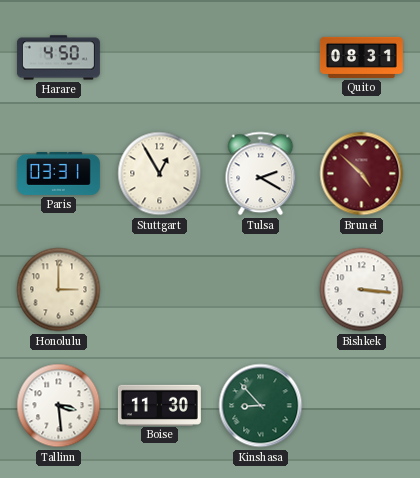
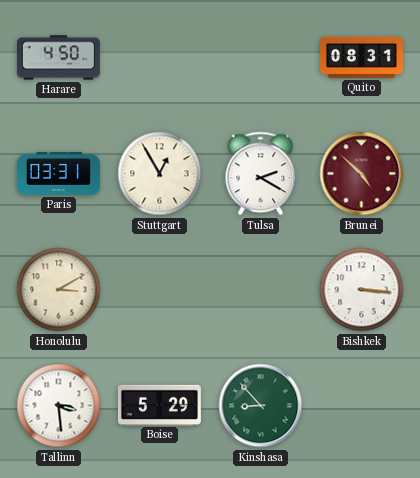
Honolulu: 3:00 -> 3:10
Boise: 11:30 -> 5:29
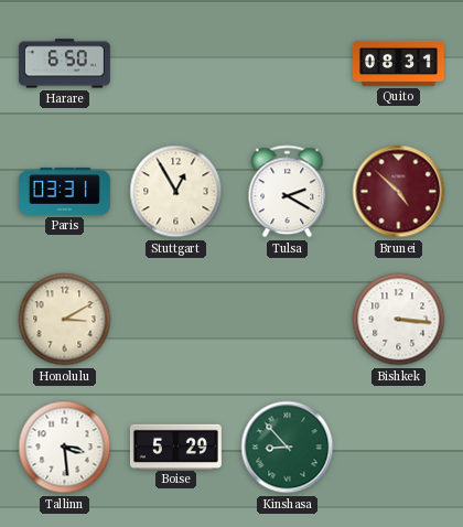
Harare: 4:50 -> 6:50
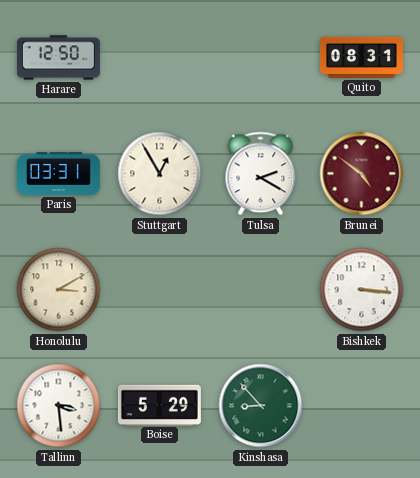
Harare: 6:50 -> 12:50
Brunei: 4:52 -> 4:51
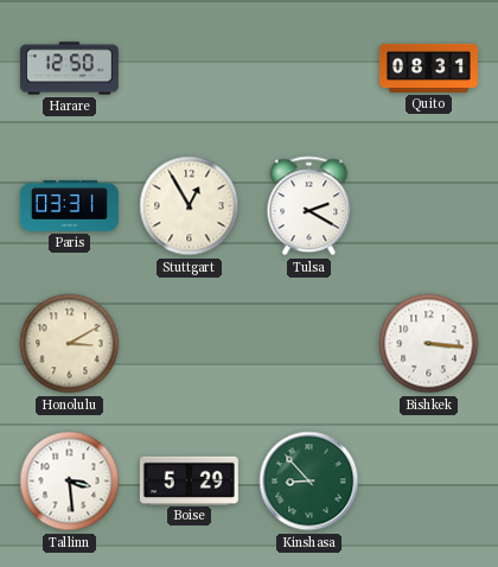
Brunei: 4:51 -> none
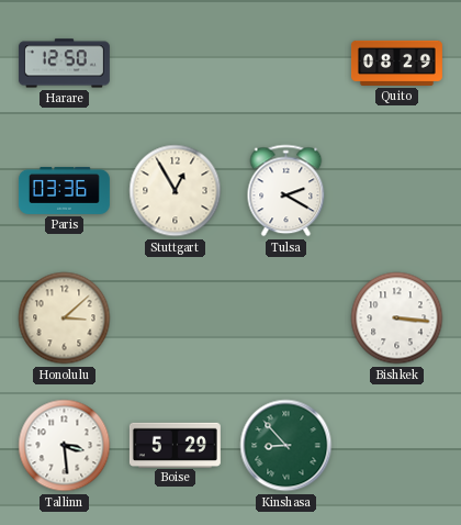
Quito: 08:31 -> 08:29
Paris: 03:31 -> 03:36
Honolulu: 3:10 -> 3:08
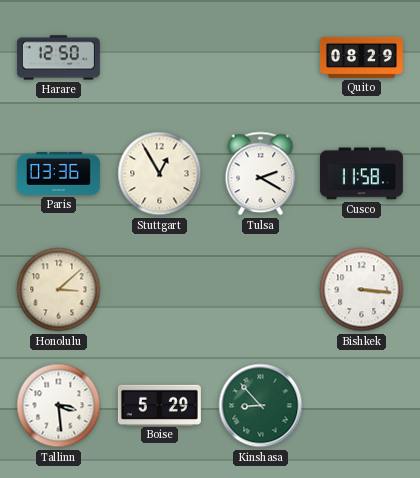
Cusco: none -> 11:58
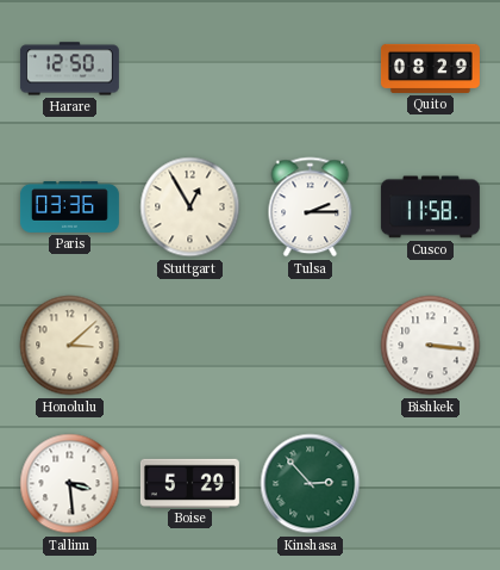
Tulsa: 2:20 -> 2:15
Kinshasa: 8:53 -> 2:53
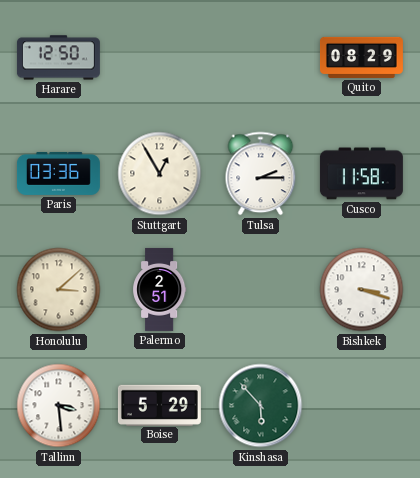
Palermo: none -> 2:51
Bishkek: 3:16 -> 3:18
Kinshasa: 2:53 -> 5:53
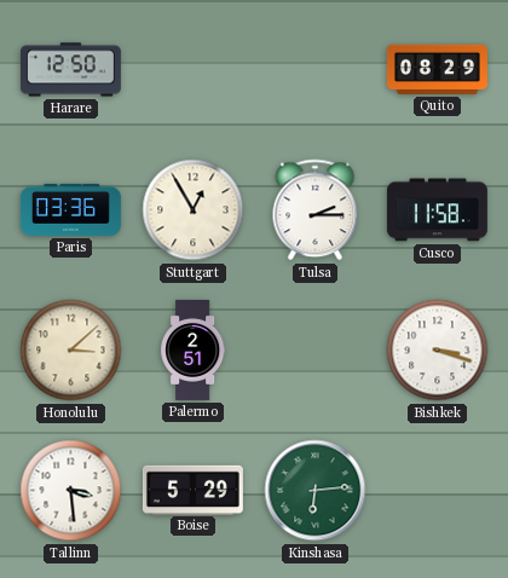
Kinshasa: 5:53 -> 6:14
